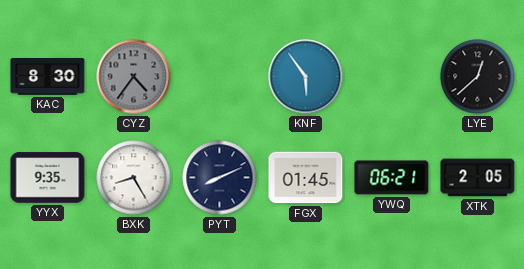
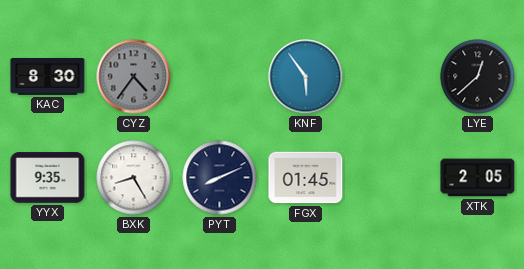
YWQ: 06:21 -> none
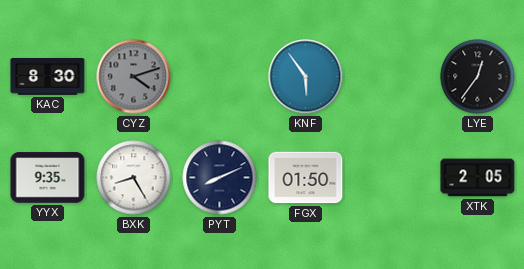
CYZ: 4:36 -> 4:12
LYE: 12:38 -> 12:36
FGX: 01:45 -> 01:50
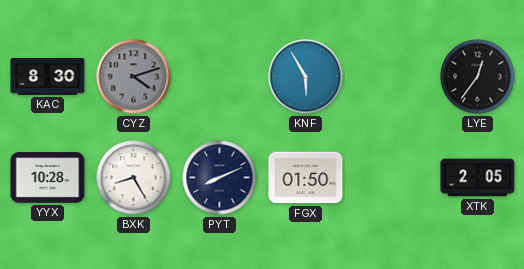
KNF: 5:54 -> 5:55
YYX: 9:35 -> 10:28
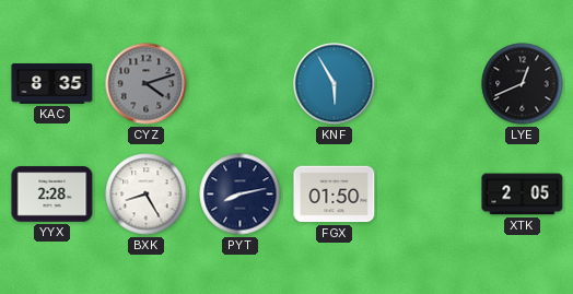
KAC: 8:30 -> 8:35
LYE: 12:36 -> 12:41
YYX: 10:28 -> 2:28
PYT: 8:11 -> 8:13
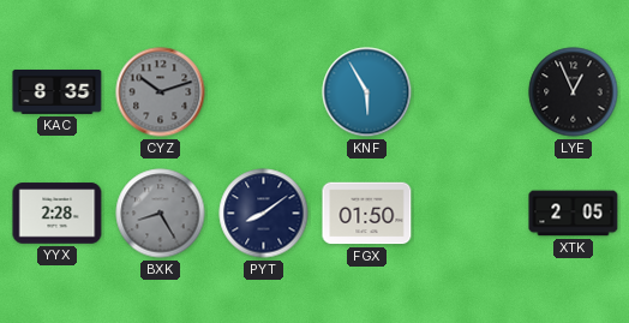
CYZ: 4:12 -> 10:12
LYE: 12:41 -> 12:56
BXK dial: white -> grey
PYT: 8:13 -> 8:09
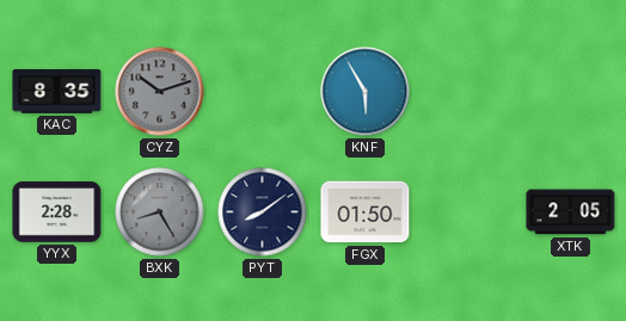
LYE: 12:56 -> none
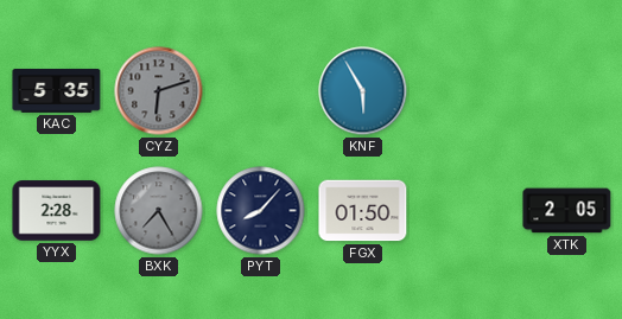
KAC: 8:35 -> 5:35
CYZ: 10:12 -> 6:12
BXK: 8:25 -> 7:25
PYT: 8:09 -> 8:07
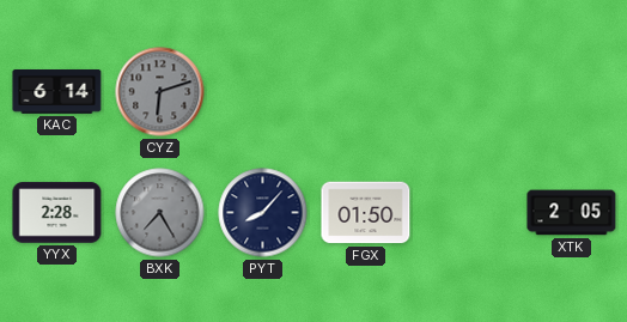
KAC: 5:35 -> 6:14
KNF: 5:55 -> none
